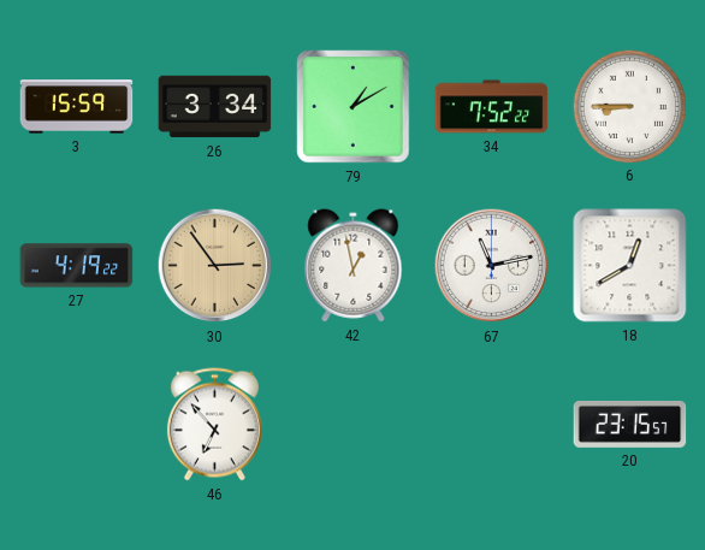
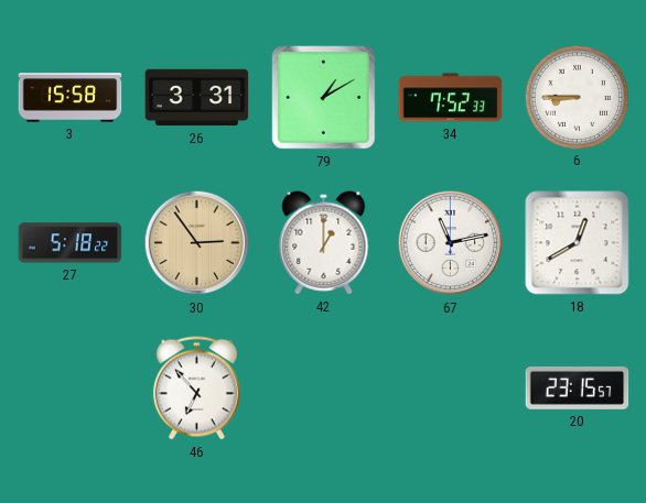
3: 15:59 -> 15:58
26: 3:34 -> 3:31
34: 7:52:22 -> 7:52:33
27: 4:19 -> 5:18
42: 12:58 -> 1:00
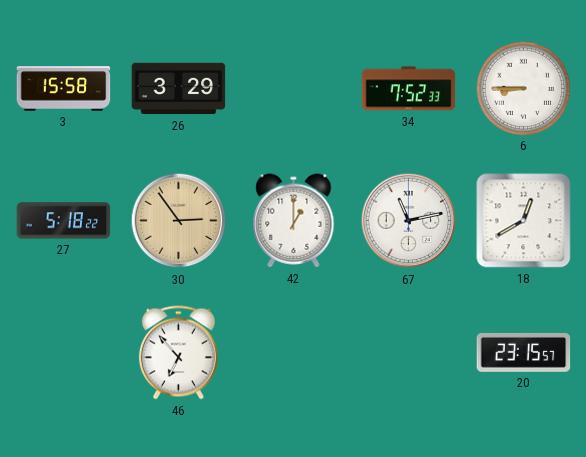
26: 3:31 -> 3:29
79: 1:10 -> none
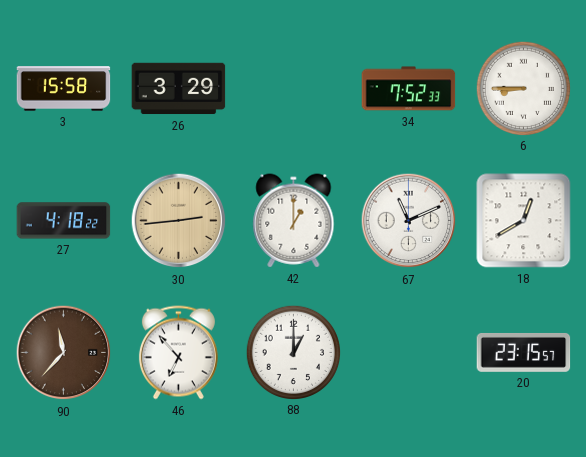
27: 5:18 -> 4:18
30: 2:54 -> 2:44
67: 11:13 -> 11:11
90: none -> 11:37
88: none -> 1:00
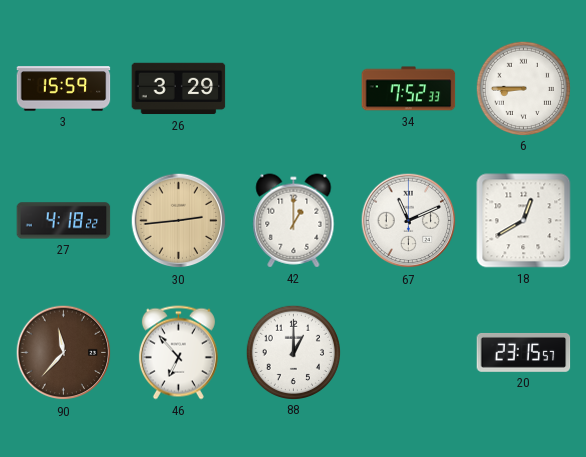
3: 15:58 -> 15:59
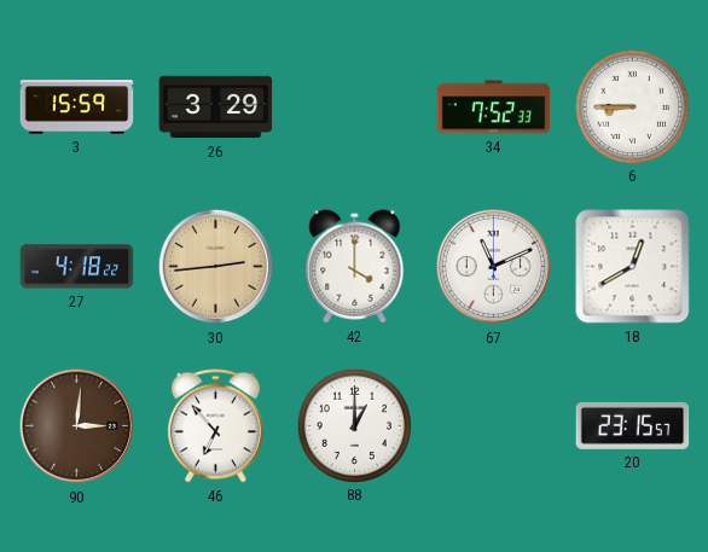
42: 1:00 -> 4:00
90: 11:37 -> 3:01
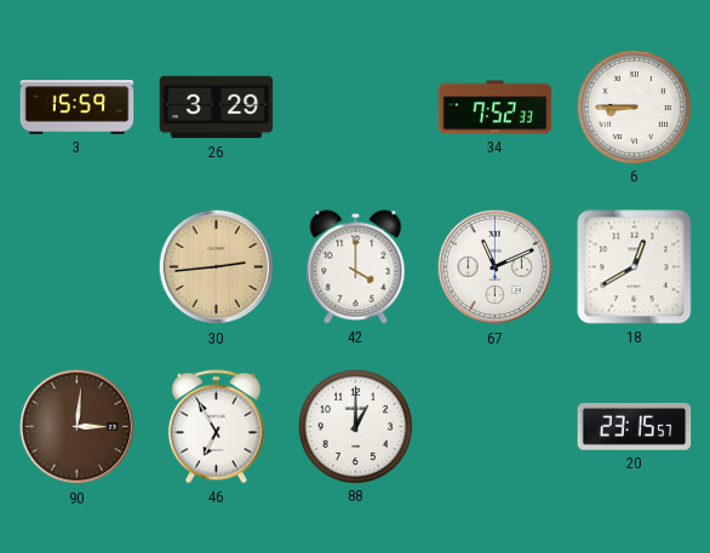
27: 4:18 -> none
46: 6:53 -> 6:55
